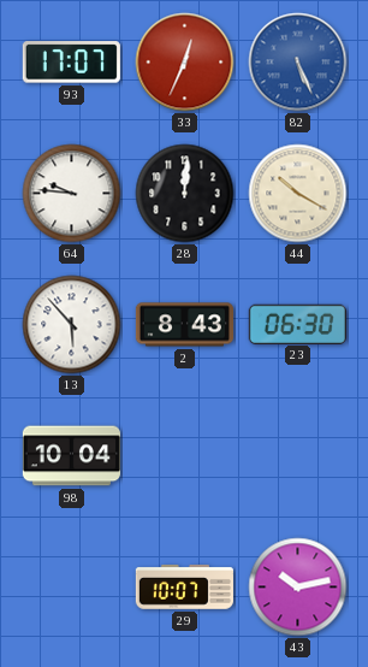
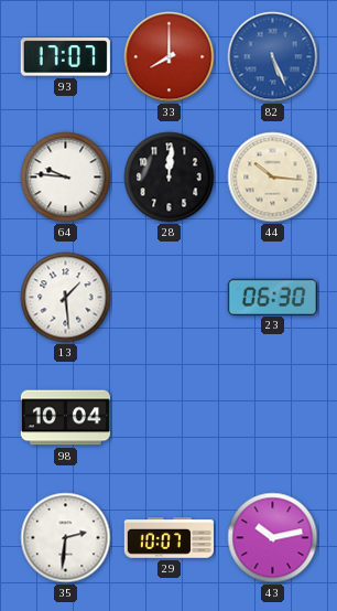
33: 12:34 -> 8:00
44: 10:20 -> 10:16
13: 5:53 -> 1:29
2: 8:43 -> none
35: none -> 2:31
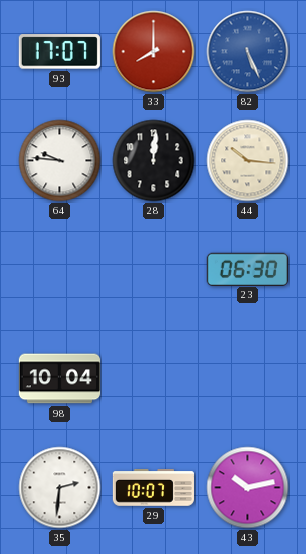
13: 1:29 -> none
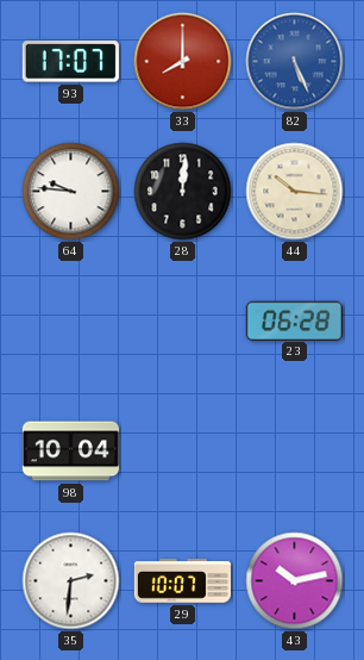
23: 06:30 -> 06:28
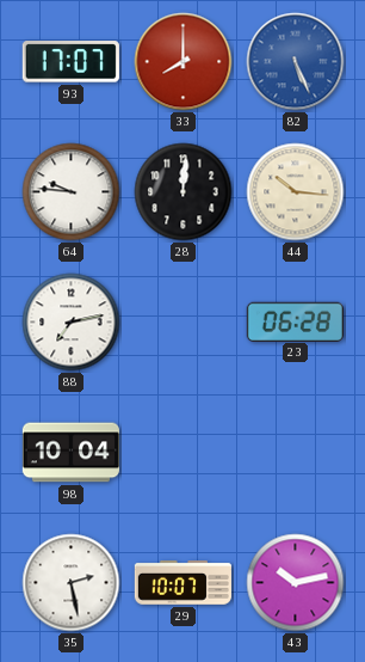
88: none -> 7:13
35: 2:31 -> 2:28
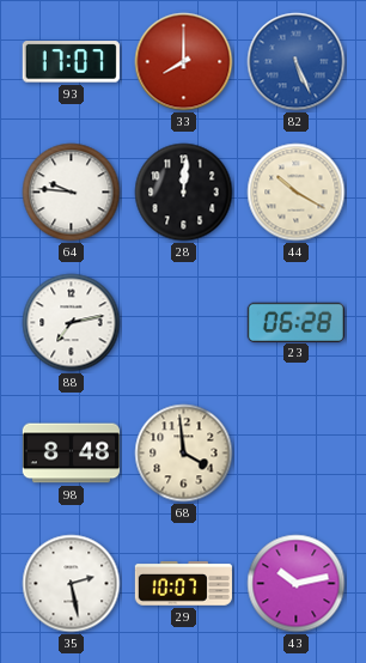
44: 10:16 -> 10:20
98: 10:04 -> 8:48
68: none -> 3:59
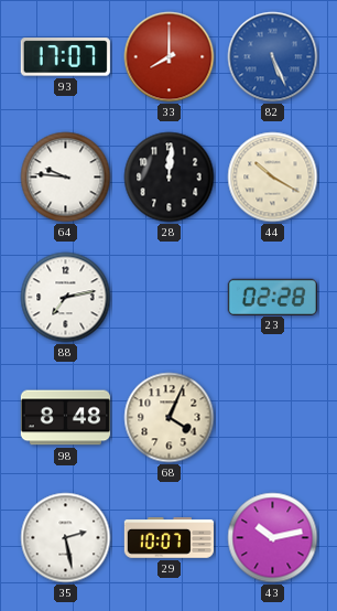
23: 06:28 -> 02:28
68: 3:59 -> 4:04
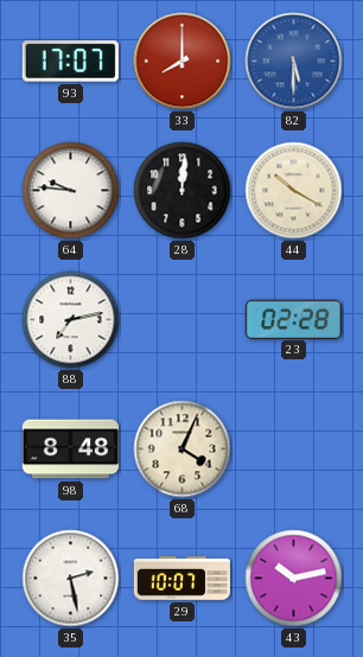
82: 5:26 -> 5:30
